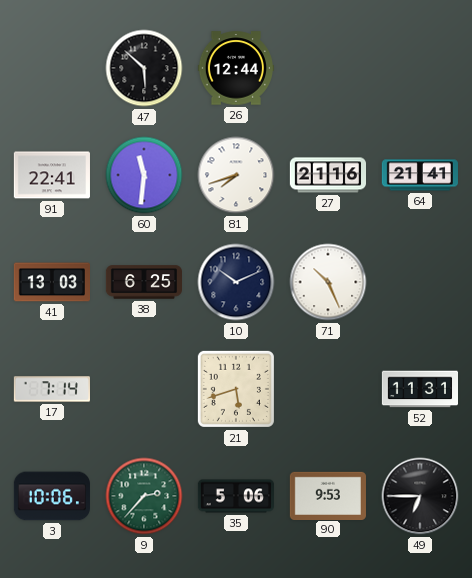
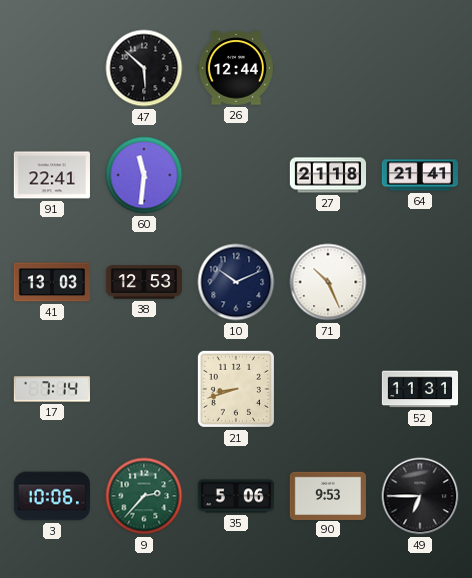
81: 7:42 -> none
27: 21:16 -> 21:18
38: 6:25 -> 12:53
21: 5:42 -> 8:42
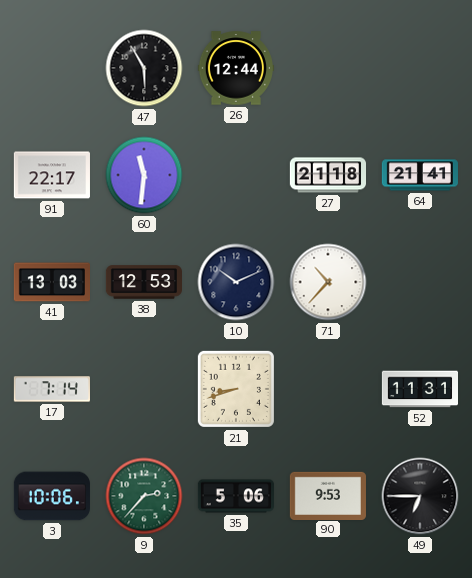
47: 5:52 -> 5:55
91: 22:41 -> 22:17
71: 10:26 -> 10:37
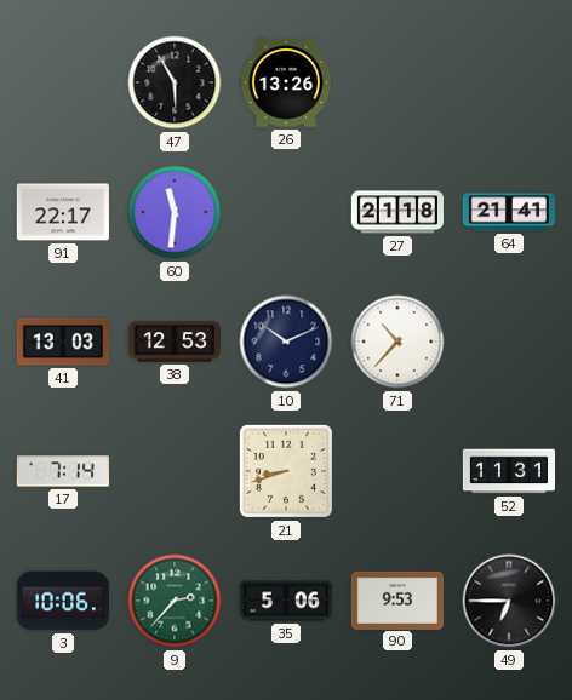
26: 12:44 -> 13:26
